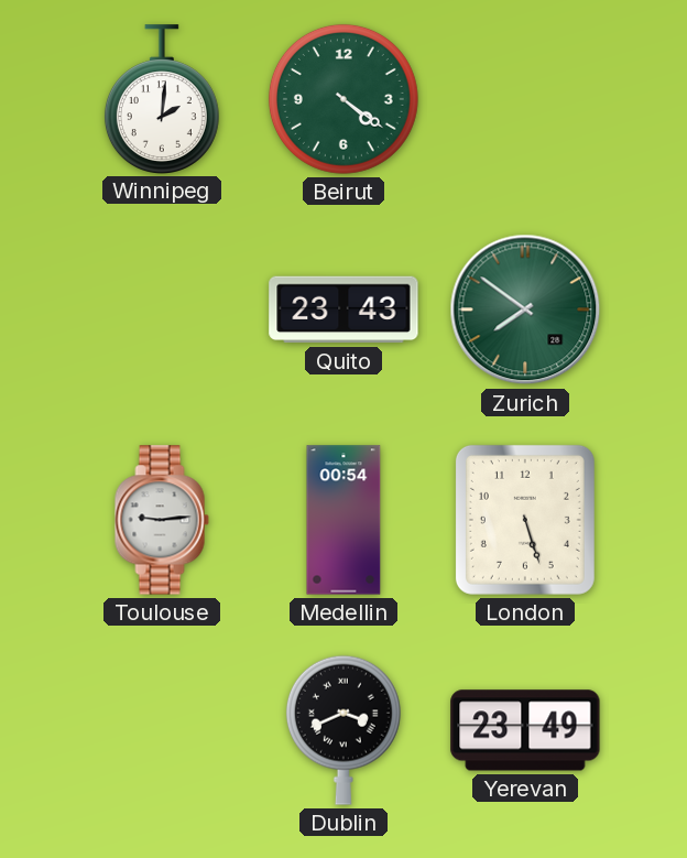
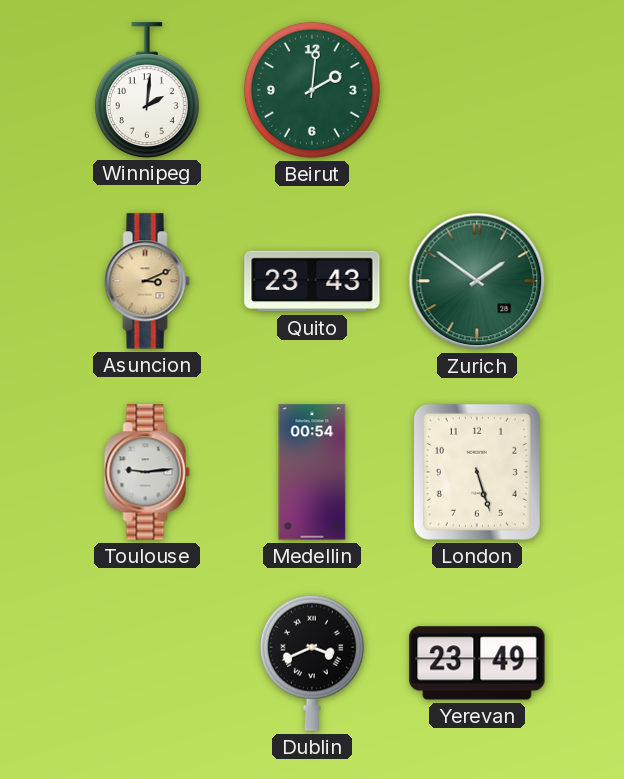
Beirut: 4:21 -> 2:01
Asuncion: none -> 3:11
Zurich: 7:51 -> 1:51
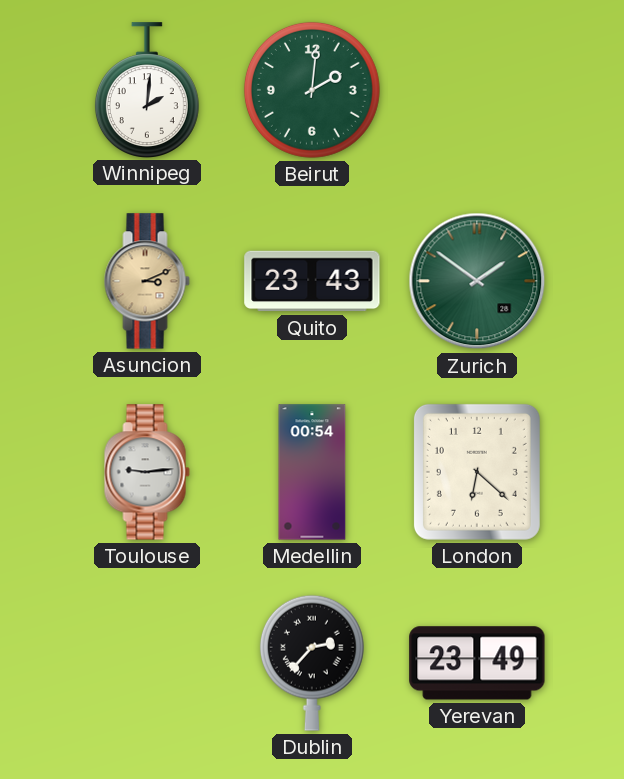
London: 5:27 -> 6:22
Dublin: 3:41 -> 2:37
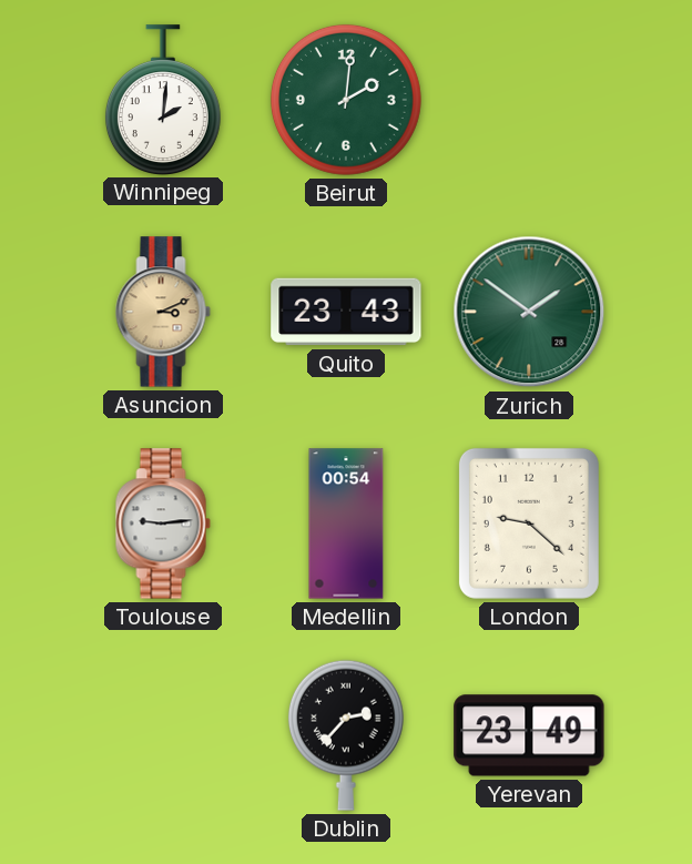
London: 6:22 -> 9:22
